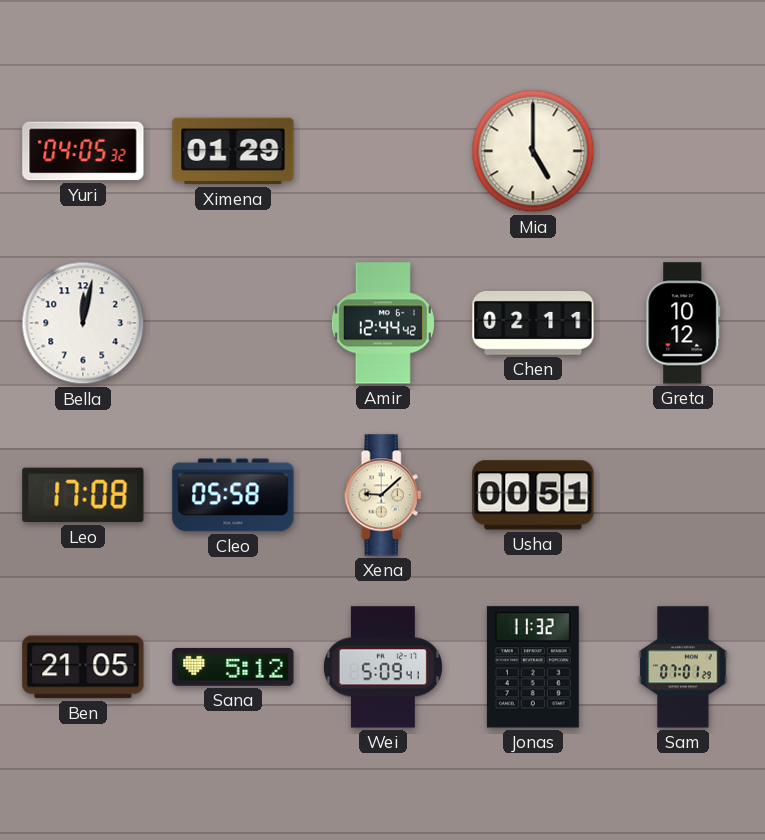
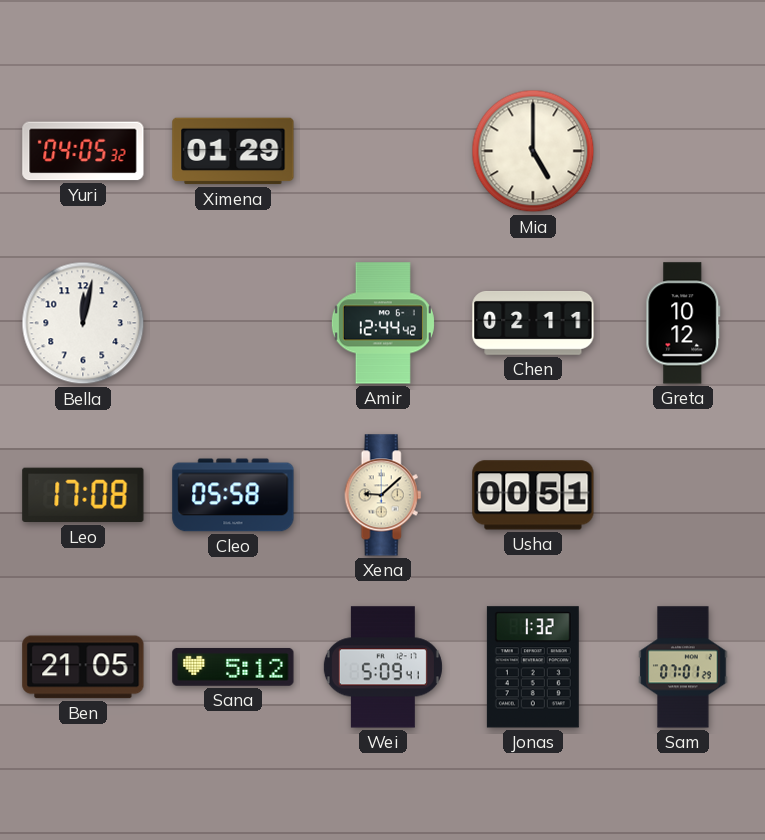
Jonas: 11:32 -> 1:32
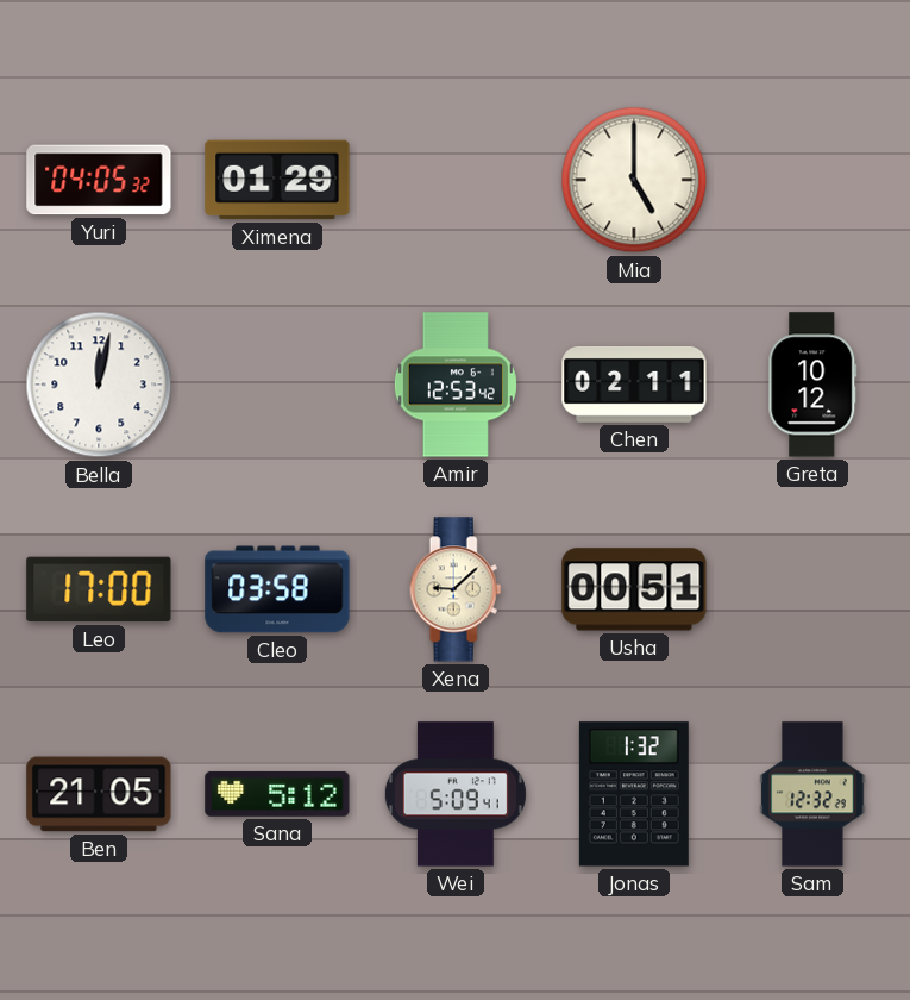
Amir: 12:44 -> 12:53
Leo: 17:08 -> 17:00
Cleo: 05:58 -> 03:58
Sam: 07:01 -> 12:32
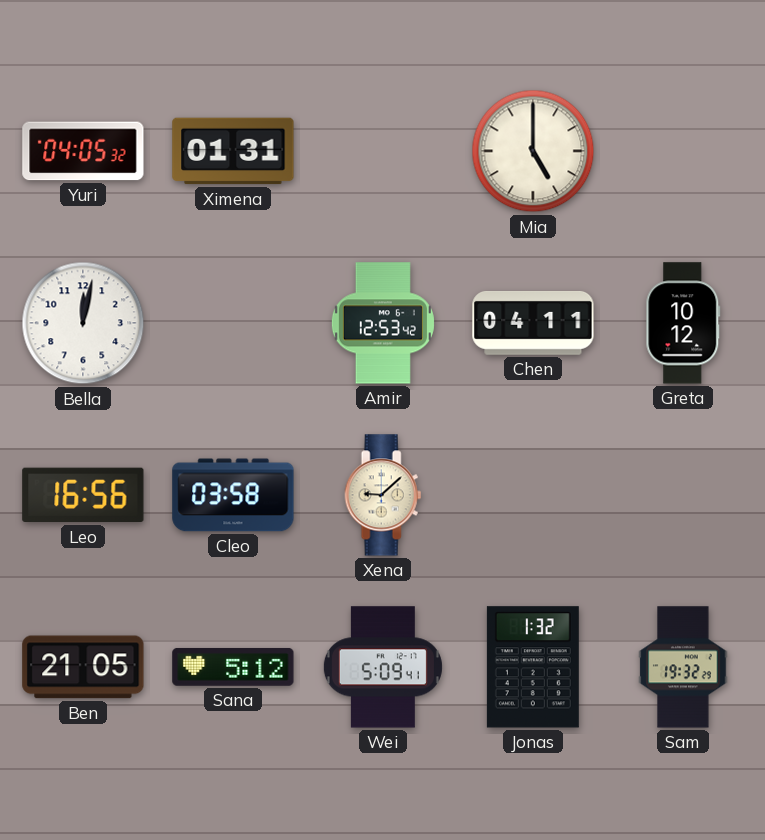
Ximena: 01:29 -> 01:31
Chen: 02:11 -> 04:11
Leo: 17:00 -> 16:56
Usha: 00:51 -> none
Sam: 12:32 -> 19:32
